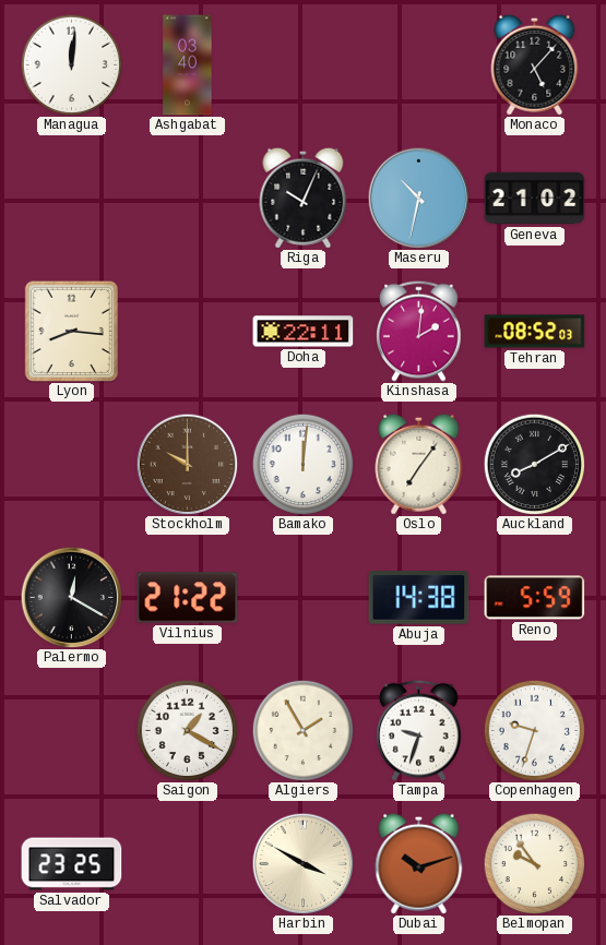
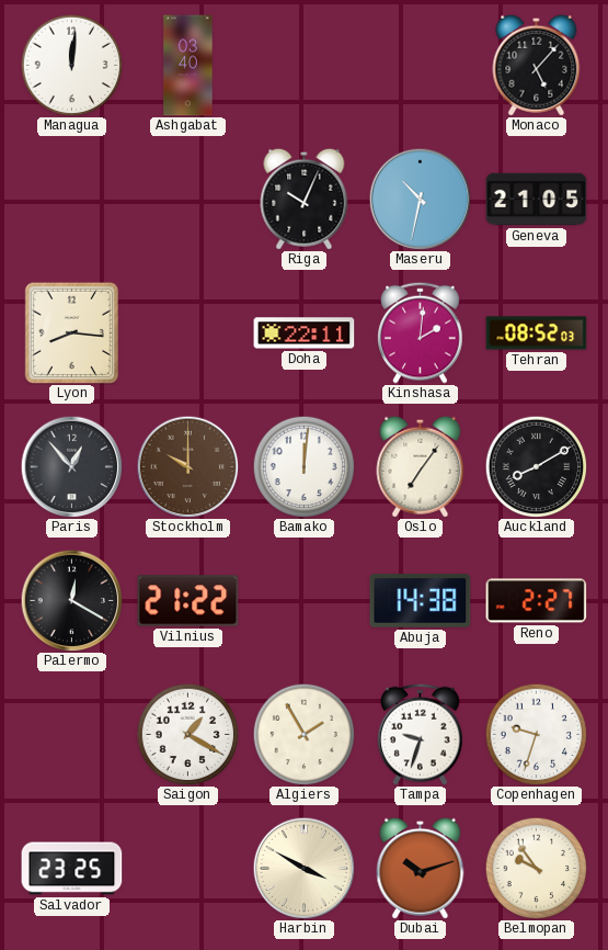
Geneva: 21:02 -> 21:05
Paris: none -> 12:53
Reno: 5:59 -> 2:27
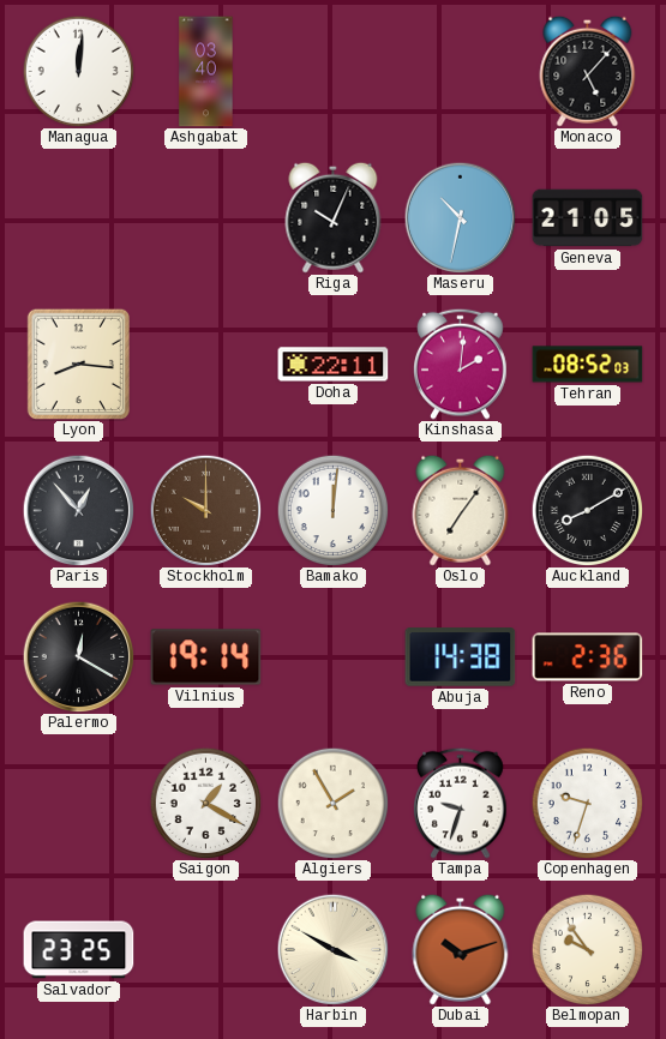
Vilnius: 21:22 -> 19:14
Reno: 2:27 -> 2:36
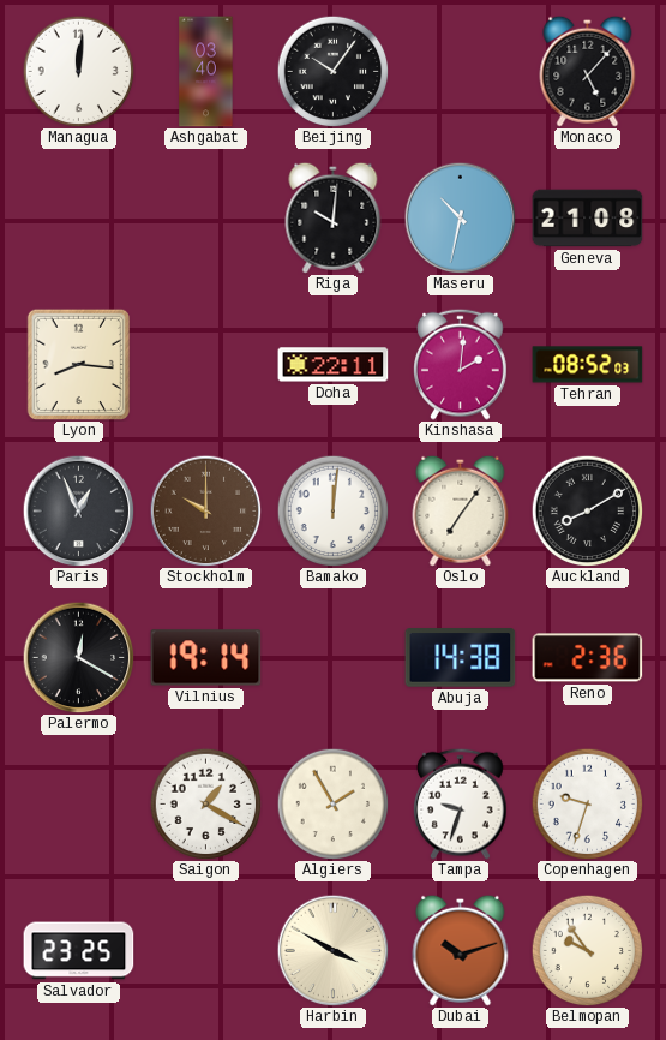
Beijing: none -> 10:06
Riga: 10:04 -> 10:01
Geneva: 21:05 -> 21:08
Paris: 12:53 -> 12:56
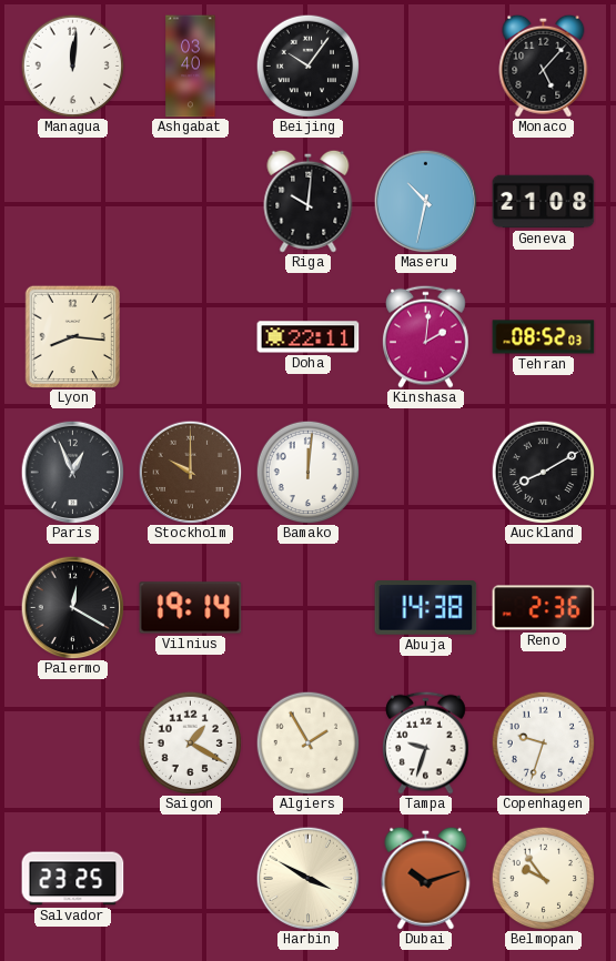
Oslo: 7:06 -> none
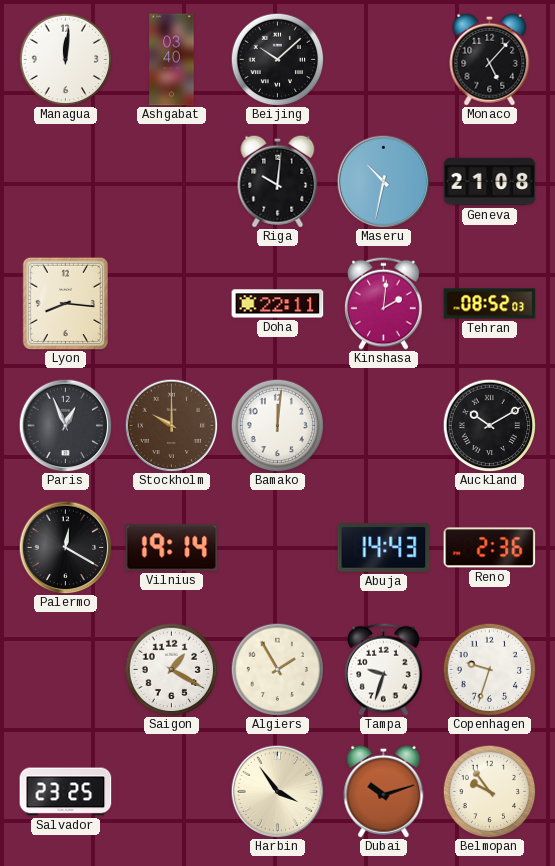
Beijing: 10:06 -> 10:08
Auckland: 8:10 -> 10:10
Abuja: 14:38 -> 14:43
Harbin: 3:50 -> 3:54
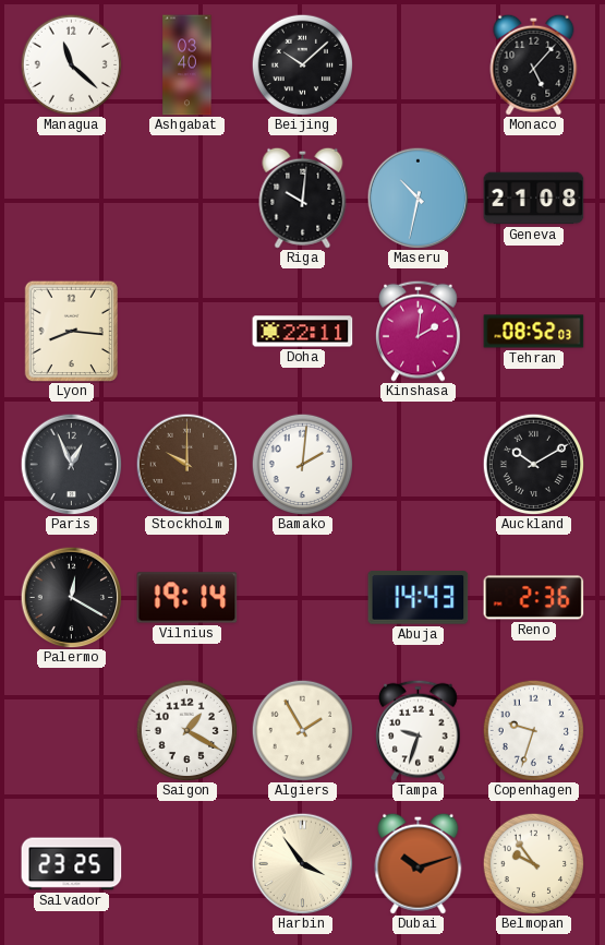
Managua: 12:01 -> 11:22
Bamako: 12:01 -> 2:01
